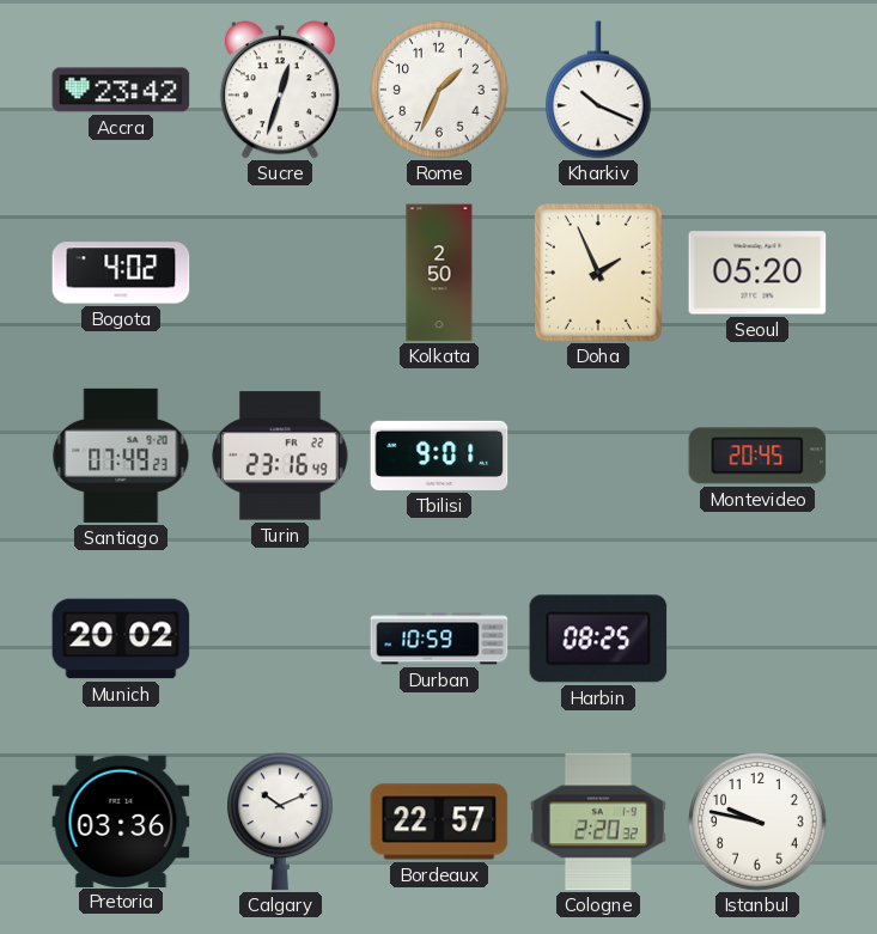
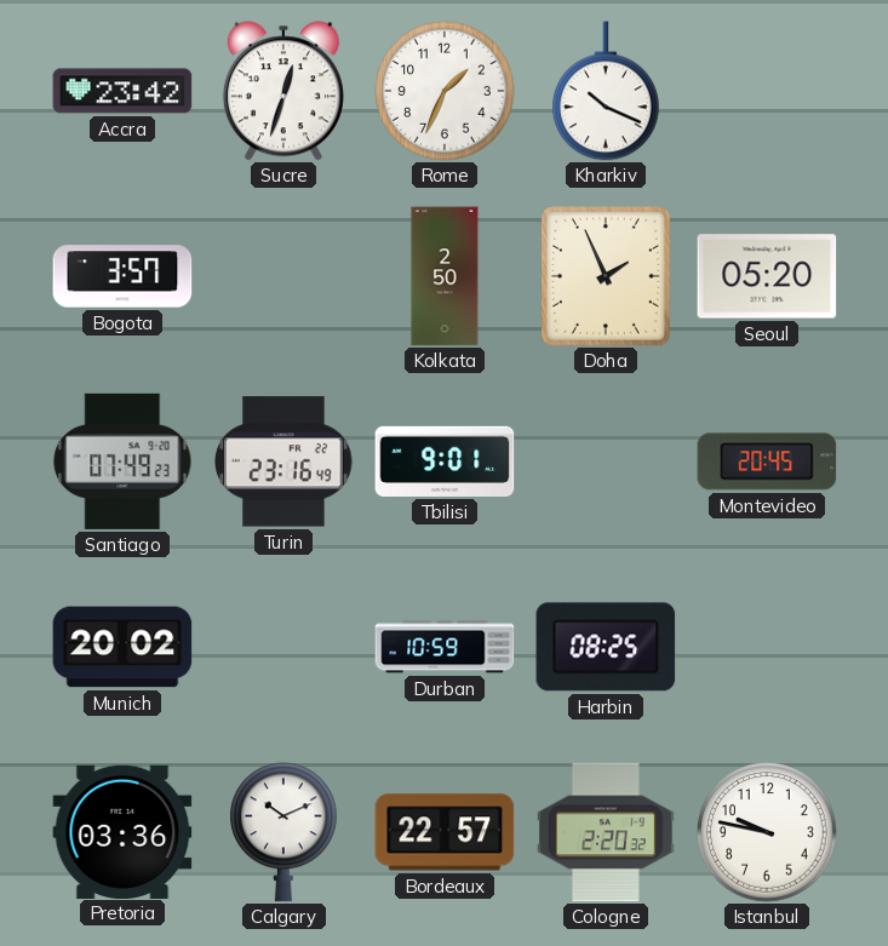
Bogota: 4:02 -> 3:57
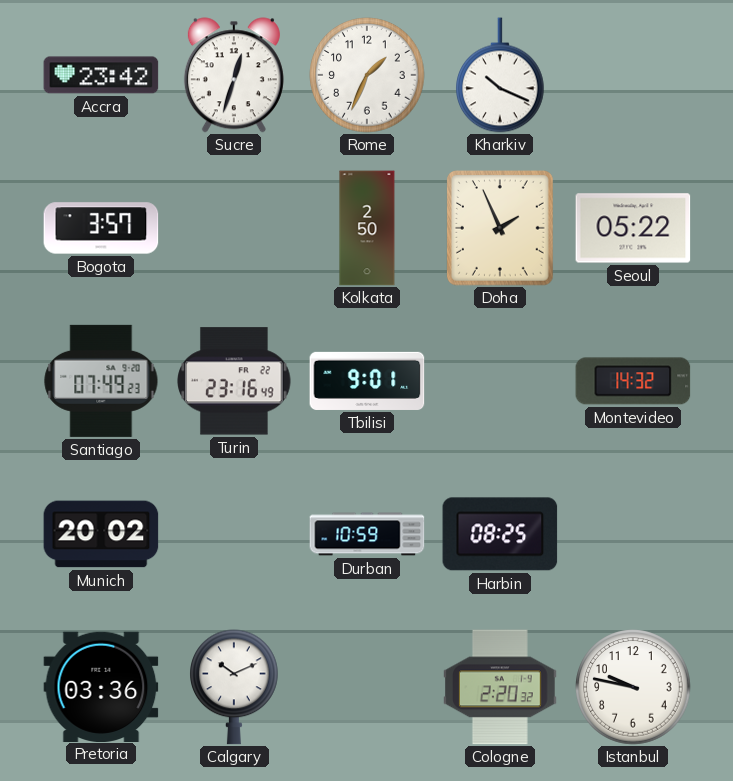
Seoul: 05:20 -> 05:22
Montevideo: 20:45 -> 14:32
Bordeaux: 22:57 -> none
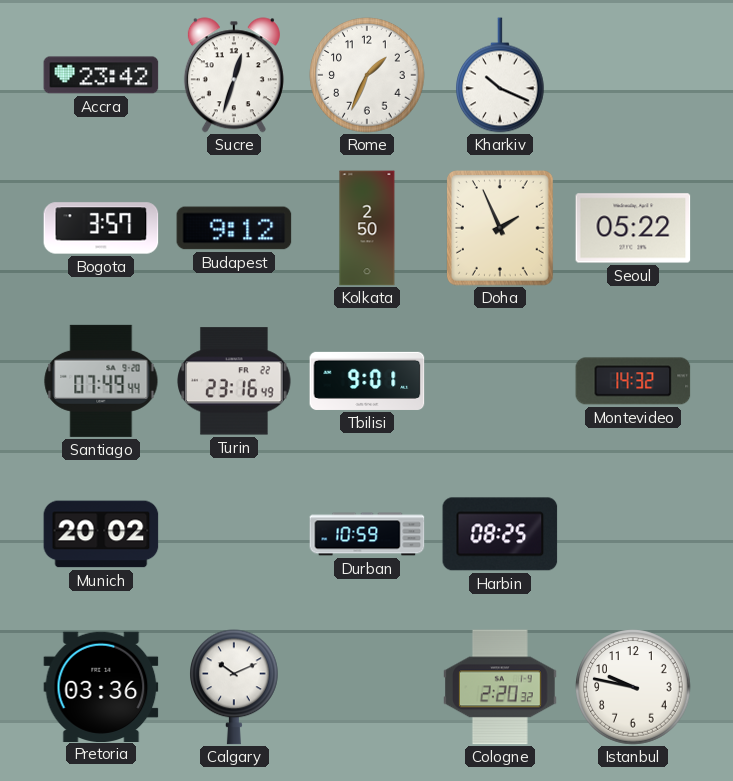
Budapest: none -> 9:12
Santiago: 07:49:23 -> 07:49:44
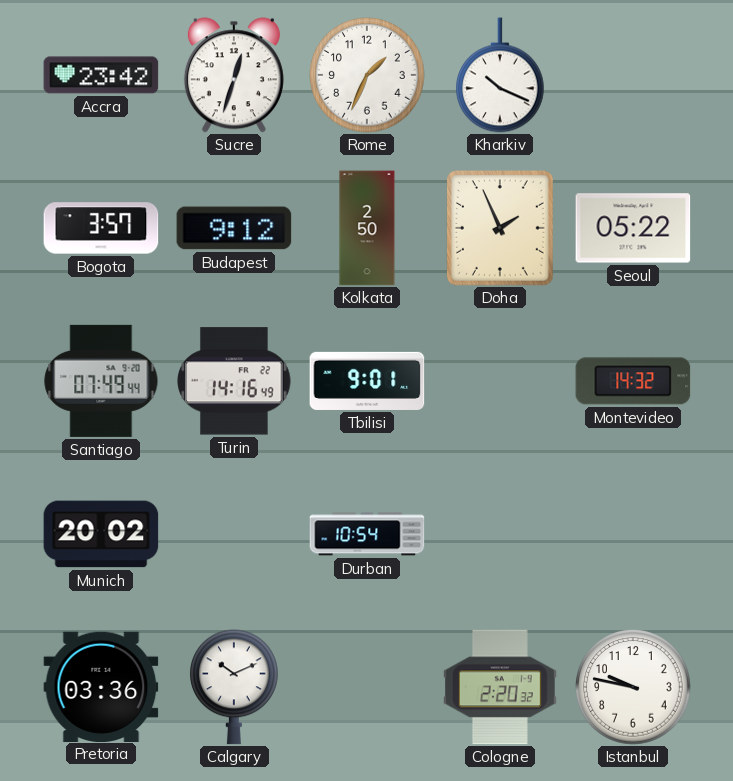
Turin: 23:16 -> 14:16
Durban: 10:59 -> 10:54
Harbin: 08:25 -> none
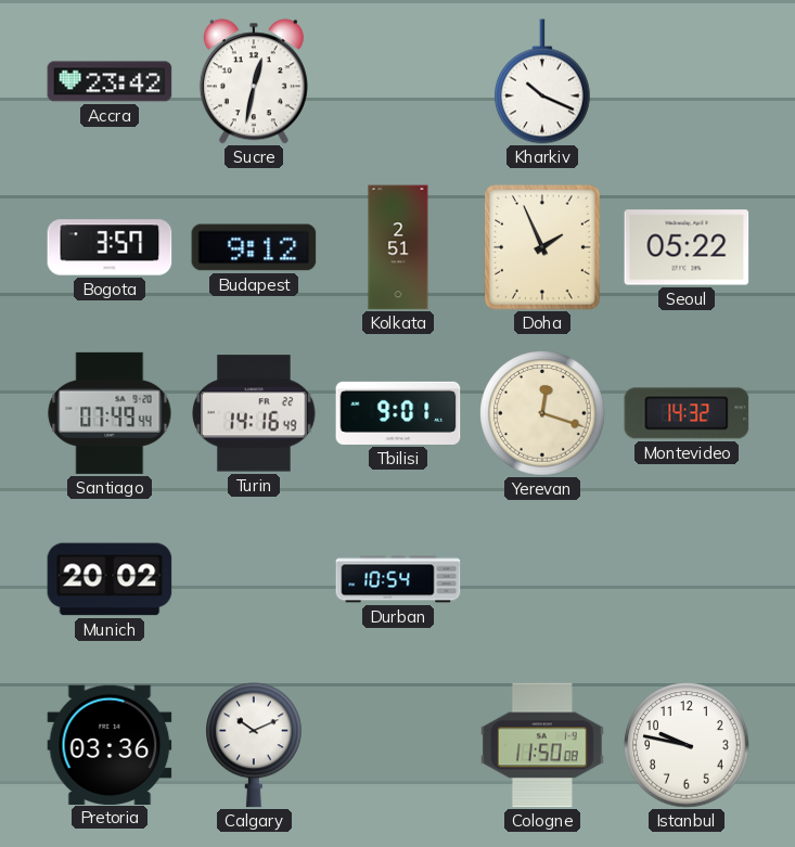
Sucre: 12:33 -> 12:32
Rome: 1:34 -> none
Kolkata: 2:50 -> 2:51
Yerevan: none -> 12:18
Cologne: 2:20 -> 11:50
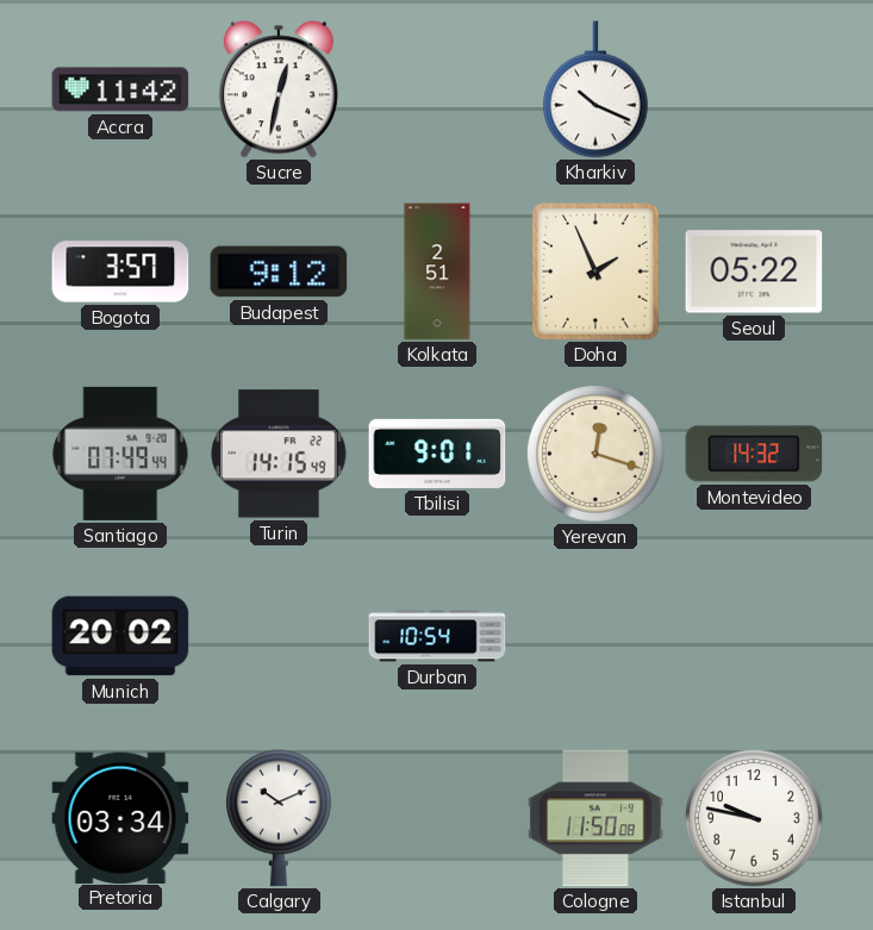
Accra: 23:42 -> 11:42
Turin: 14:16 -> 14:15
Pretoria: 03:36 -> 03:34
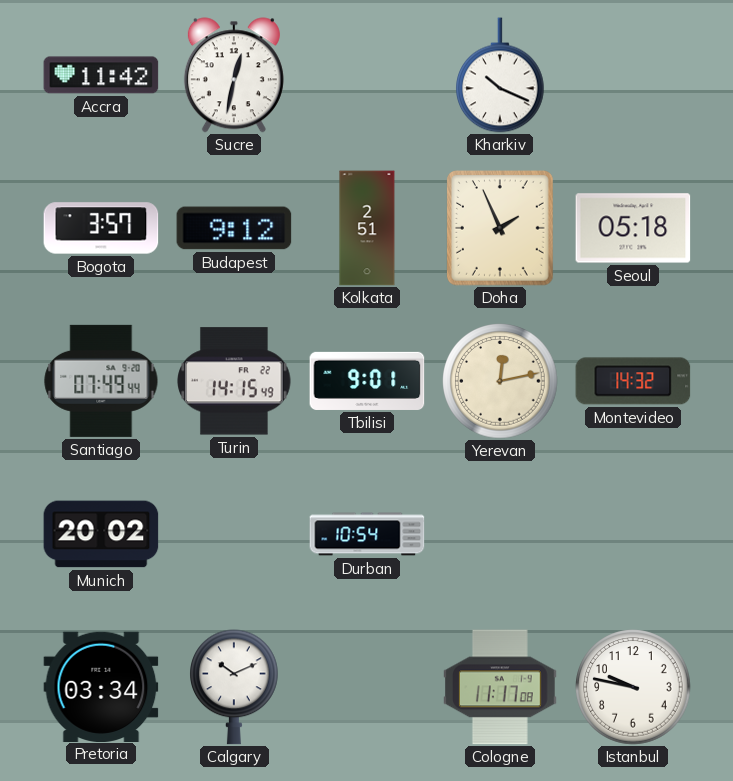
Seoul: 05:22 -> 05:18
Yerevan: 12:18 -> 12:13
Cologne: 11:50 -> 11:17
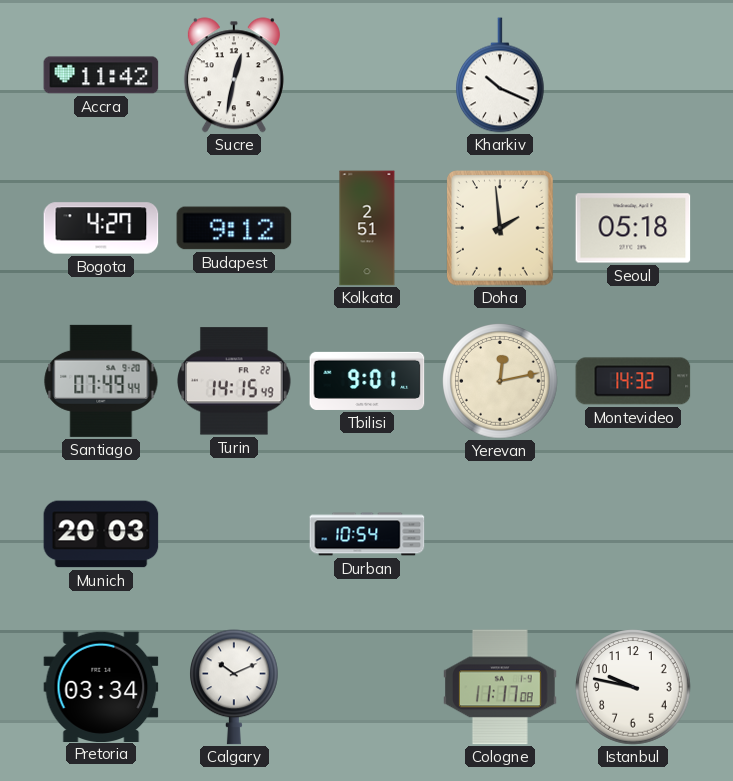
Bogota: 3:57 -> 4:27
Doha: 1:56 -> 1:59
Munich: 20:02 -> 20:03
